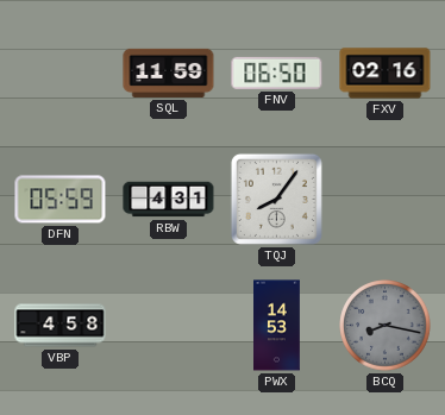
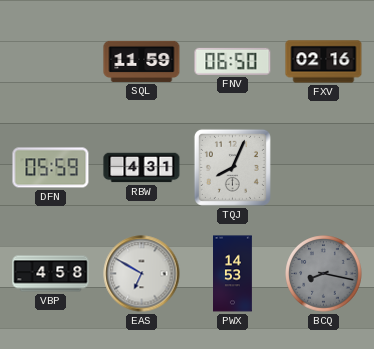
TQJ: 8:06 -> 8:04
EAS: none -> 6:50
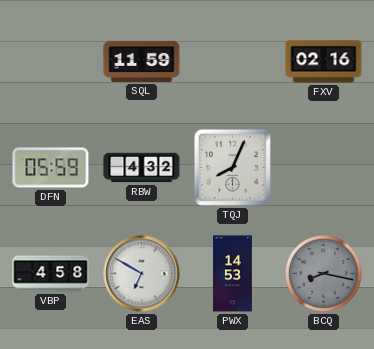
FNV: 06:50 -> none
RBW: 4:31 -> 4:32
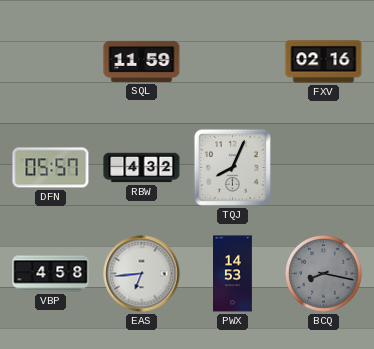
DFN: 05:59 -> 05:57
EAS: 6:50 -> 6:44
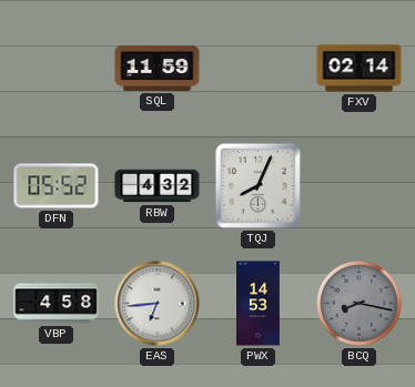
FXV: 02:16 -> 02:14
DFN: 05:57 -> 05:52
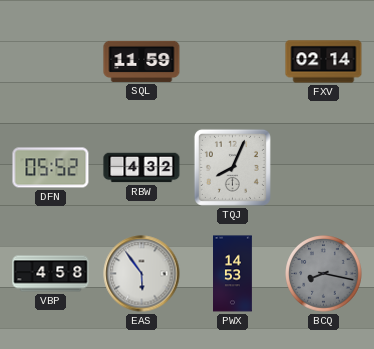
EAS: 6:44 -> 5:54
